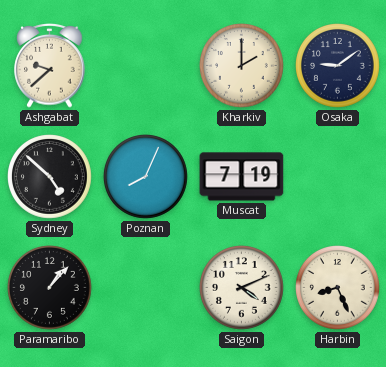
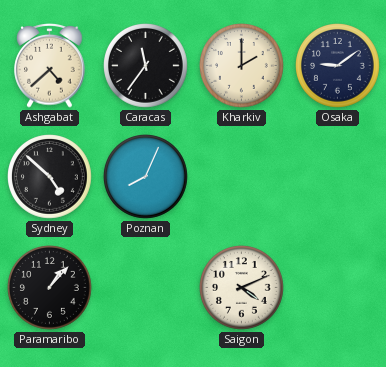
Ashgabat: 9:38 -> 4:38
Caracas: none -> 11:36
Muscat: 7:19 -> none
Harbin: 8:26 -> none
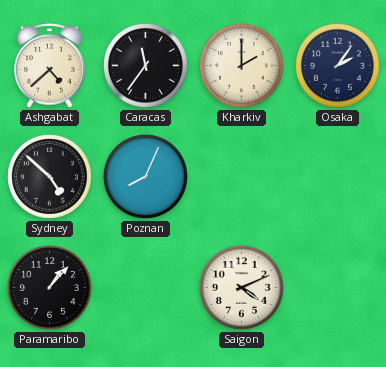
Osaka: 9:09 -> 2:06
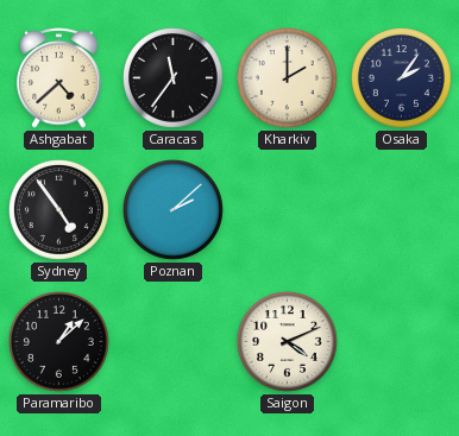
Sydney: 4:52 -> 4:54
Poznan: 8:04 -> 2:08
Paramaribo: 1:07 -> 1:08
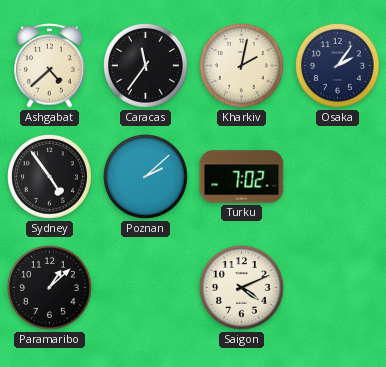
Kharkiv: 2:00 -> 2:02
Turku: none -> 7:02
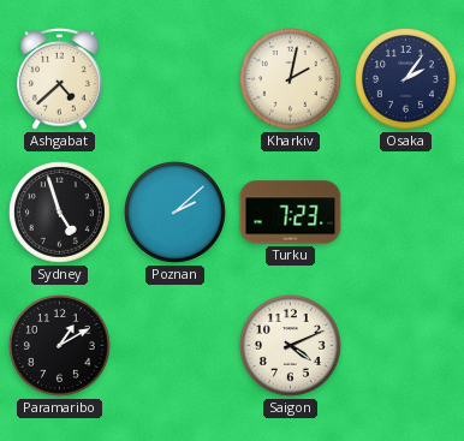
Caracas: 11:36 -> none
Sydney: 4:54 -> 4:57
Turku: 7:02 -> 7:23
Paramaribo: 1:08 -> 1:10
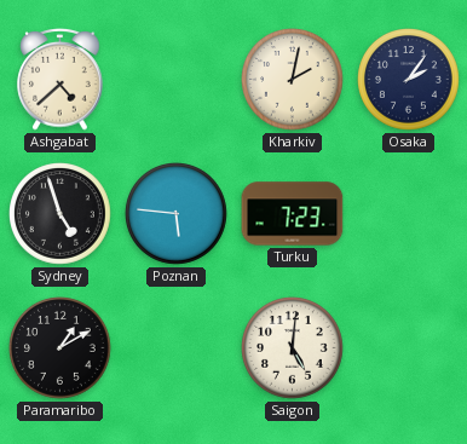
Poznan: 2:08 -> 5:46
Saigon: 4:11 -> 5:01
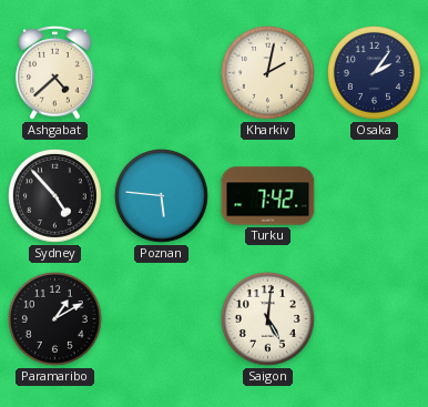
Sydney: 4:57 -> 4:53
Turku: 7:23 -> 7:42
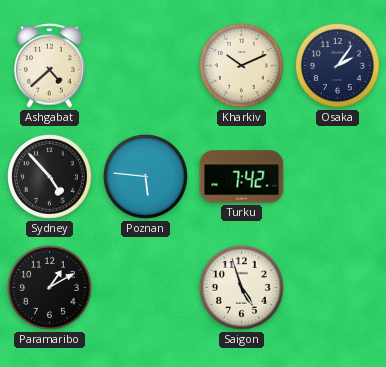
Kharkiv: 2:02 -> 10:11
Saigon: 5:01 -> 4:57
